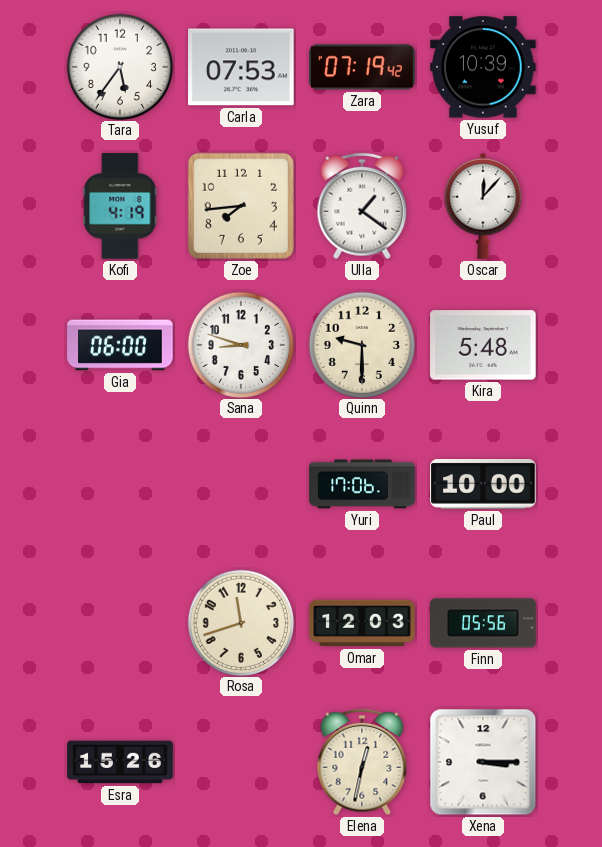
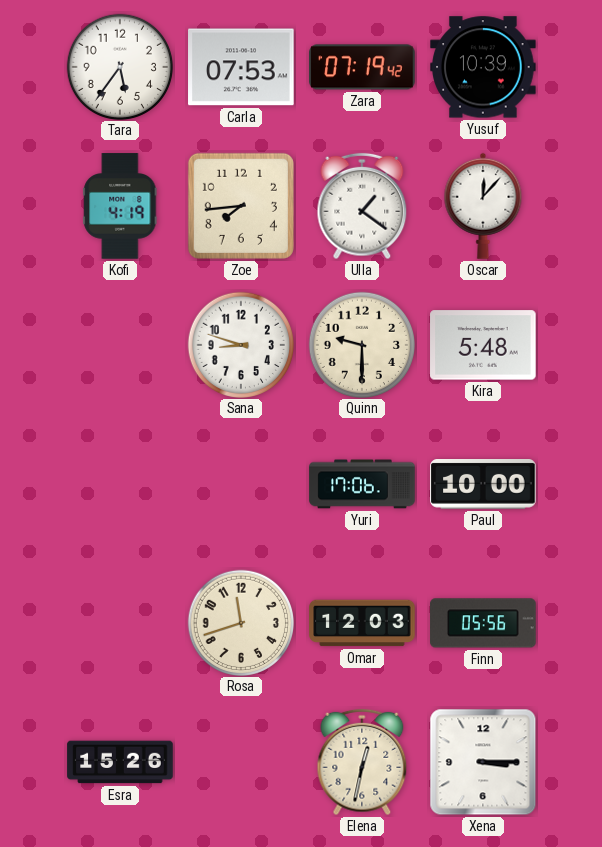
Gia: 06:00 -> none
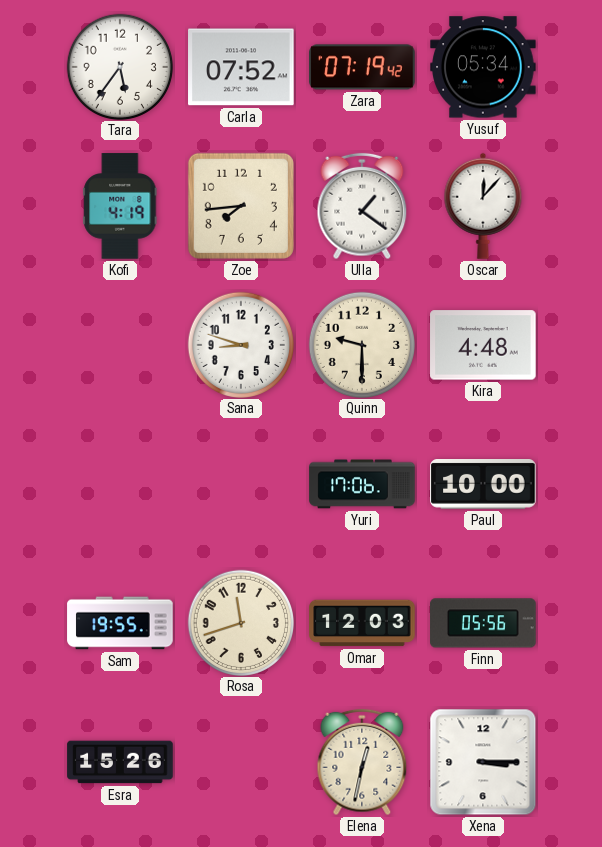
Carla: 07:53 -> 07:52
Yusuf: 10:39 -> 05:34
Kira: 5:48 -> 4:48
Sam: none -> 19:55
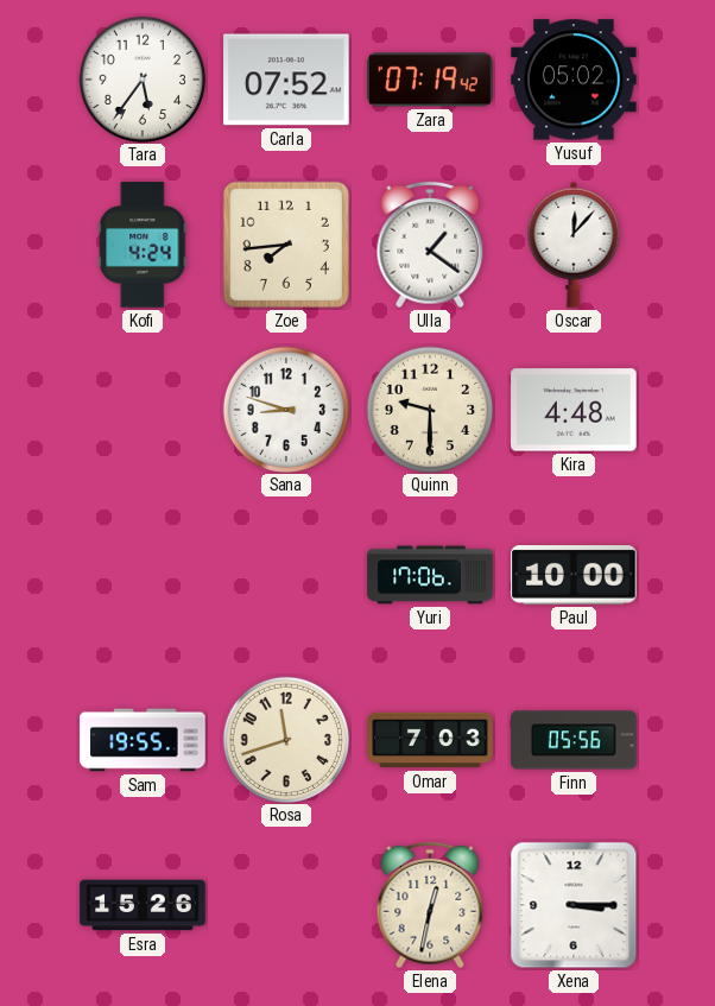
Yusuf: 05:34 -> 05:02
Kofi: 4:19 -> 4:24
Omar: 12:03 -> 7:03
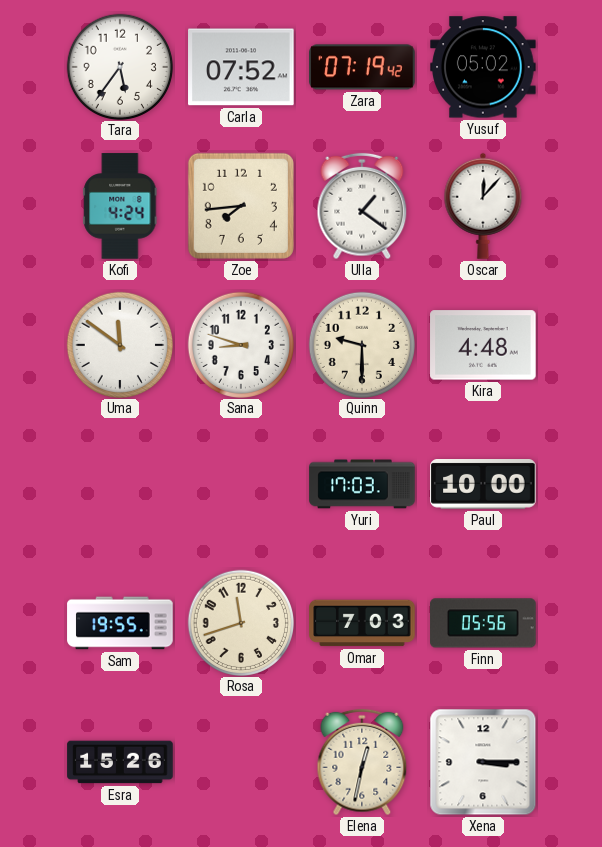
Uma: none -> 11:51
Yuri: 17:06 -> 17:03
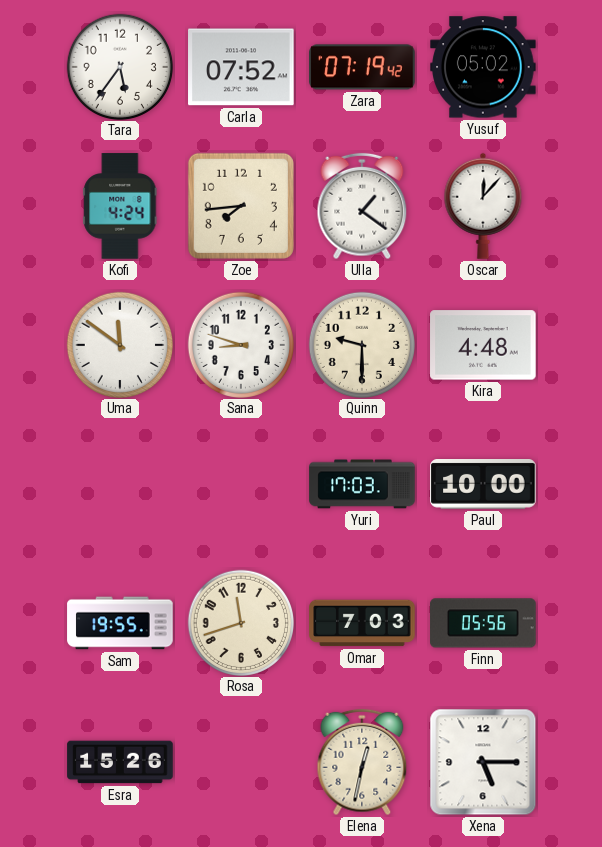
Xena: 3:15 -> 5:15
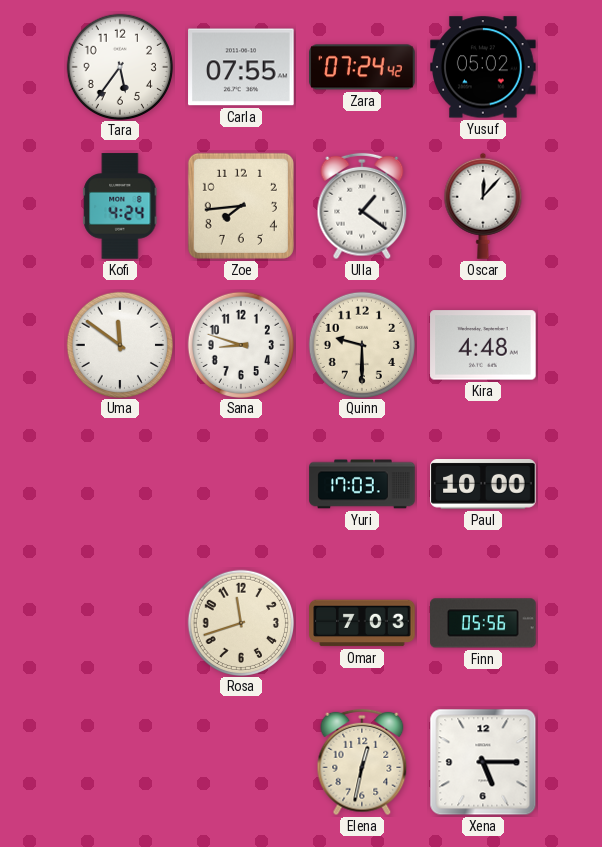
Carla: 07:52 -> 07:55
Zara: 07:19 -> 07:24
Sam: 19:55 -> none
Esra: 15:26 -> none
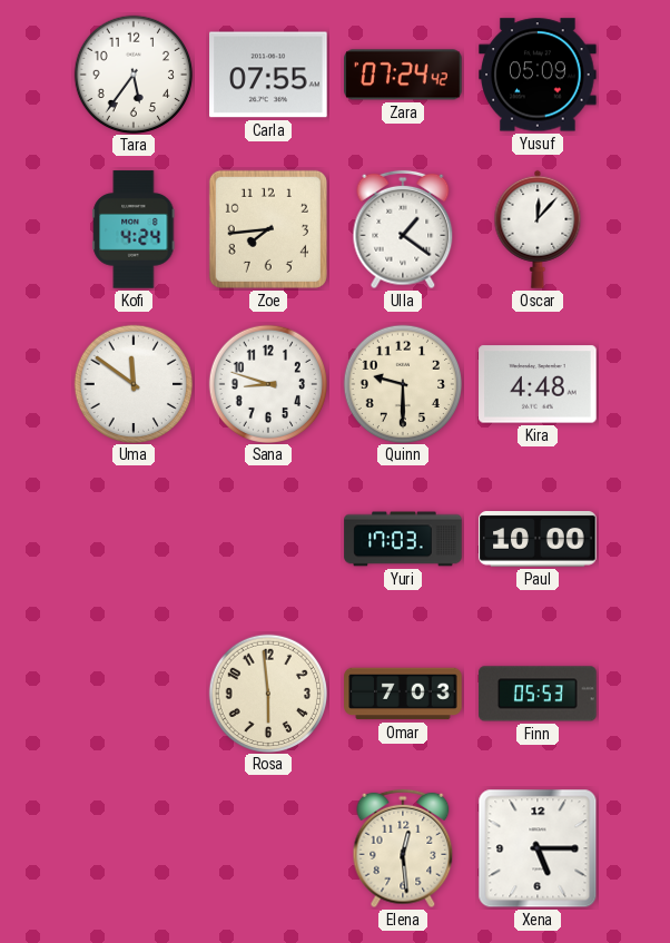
Yusuf: 05:02 -> 05:09
Rosa: 11:42 -> 5:59
Finn: 05:56 -> 05:53
Elena: 12:32 -> 12:29
